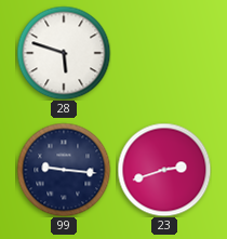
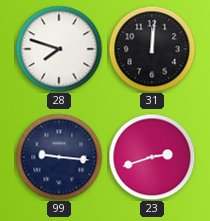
28: 5:48 -> 7:48
31: none -> 12:01
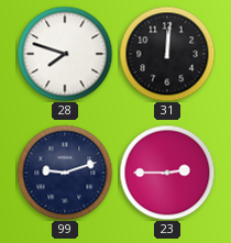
99: 9:16 -> 9:12
23: 2:42 -> 2:45
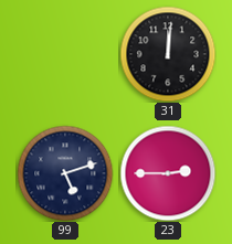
28: 7:48 -> none
99: 9:12 -> 5:12
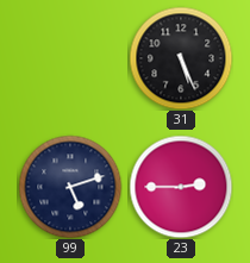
31: 12:01 -> 5:26
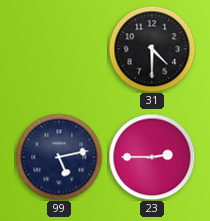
31: 5:26 -> 4:30
99: 5:12 -> 5:13
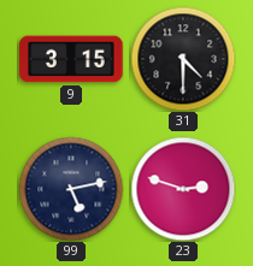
9: none -> 3:15
23: 2:45 -> 2:48
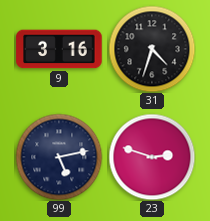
9: 3:15 -> 3:16
31: 4:30 -> 4:33
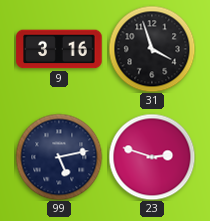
31: 4:33 -> 3:57
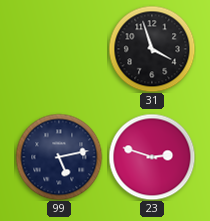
9: 3:16 -> none
